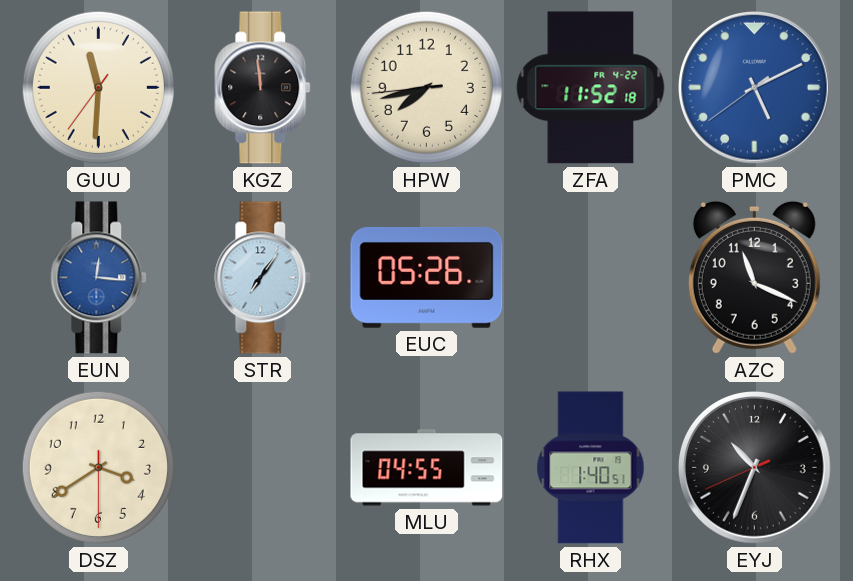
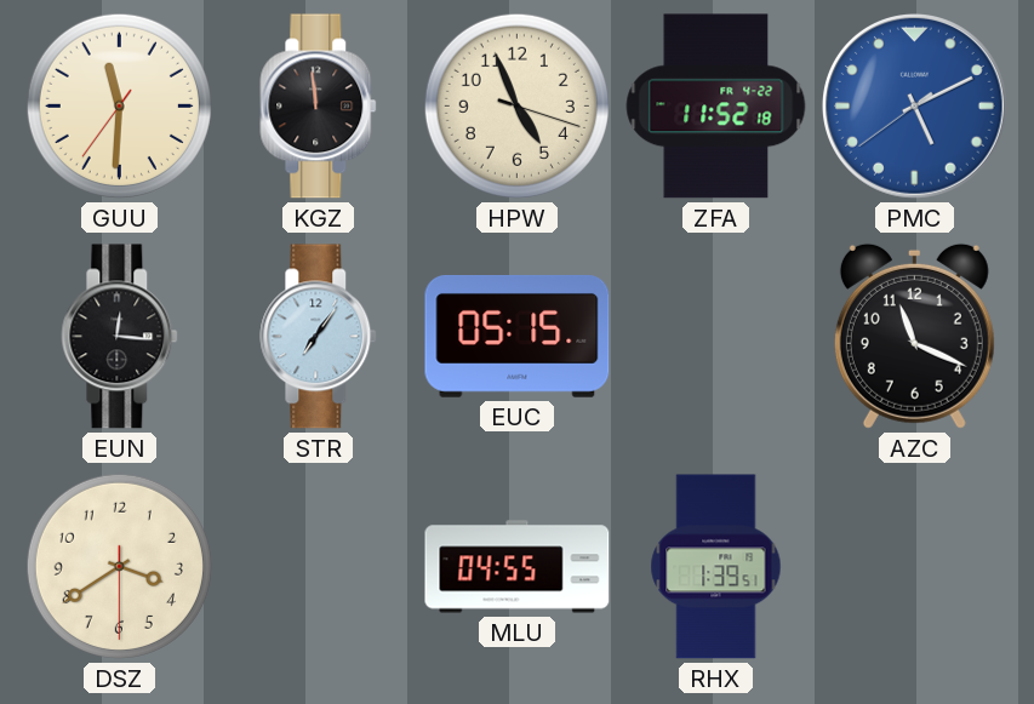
HPW: 7:42 -> 4:56
EUN dial: blue -> black
EUC: 05:26 -> 05:15
RHX: 1:40 -> 1:39
EYJ: 10:33 -> none
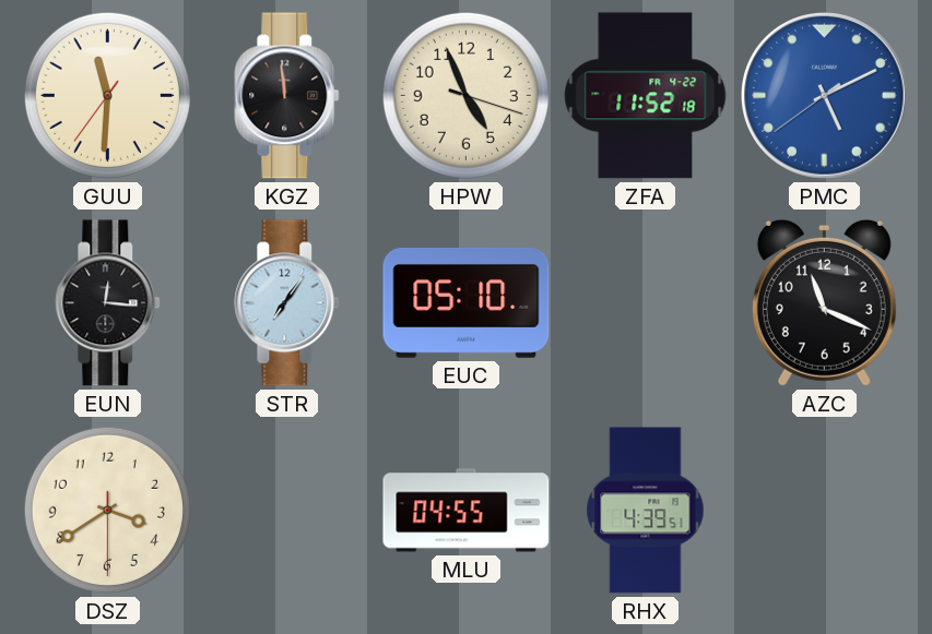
EUC: 05:15 -> 05:10
RHX: 1:39 -> 4:39
